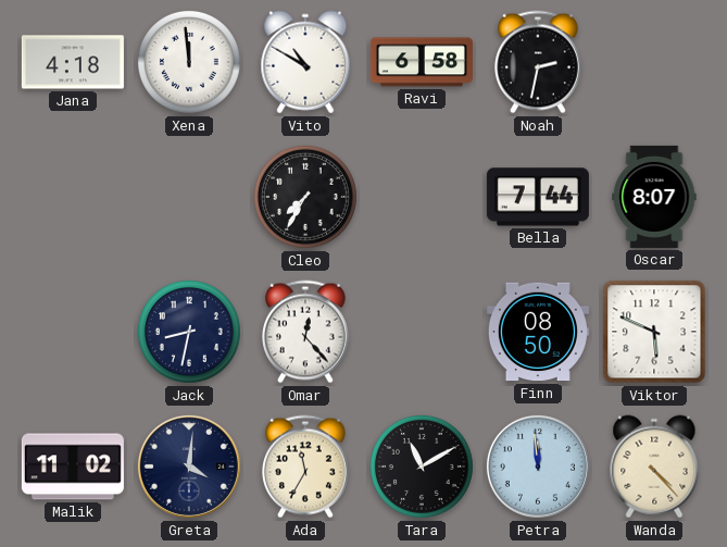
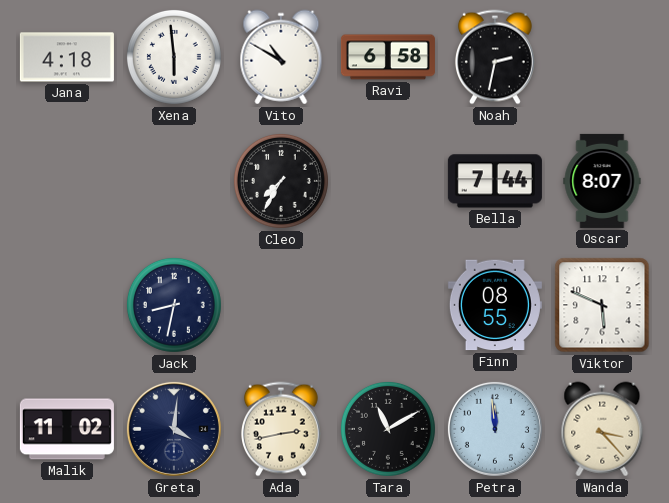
Xena: 11:59 -> 5:59
Omar: 12:23 -> none
Finn: 08:50 -> 08:55
Ada: 11:35 -> 2:43
Wanda: 4:23 -> 3:23
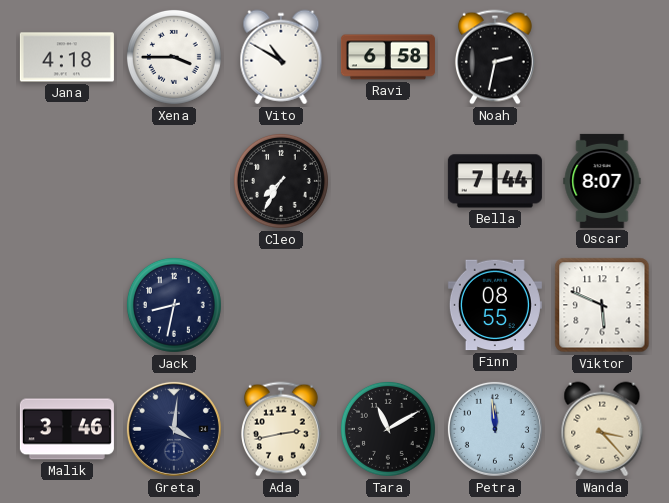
Xena: 5:59 -> 3:45
Malik: 11:02 -> 3:46
